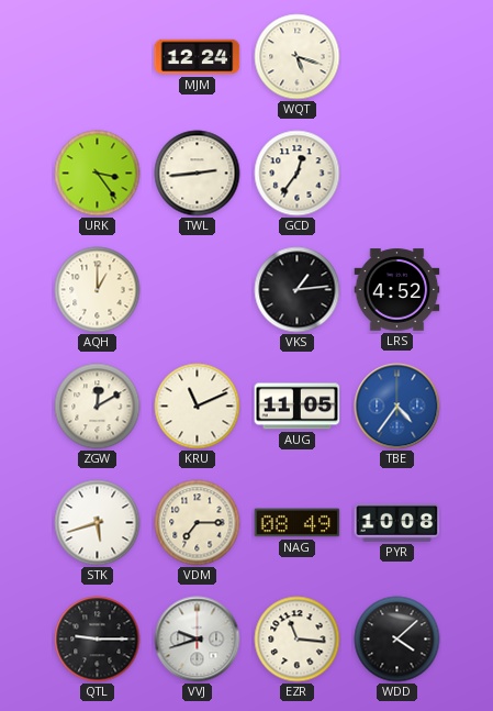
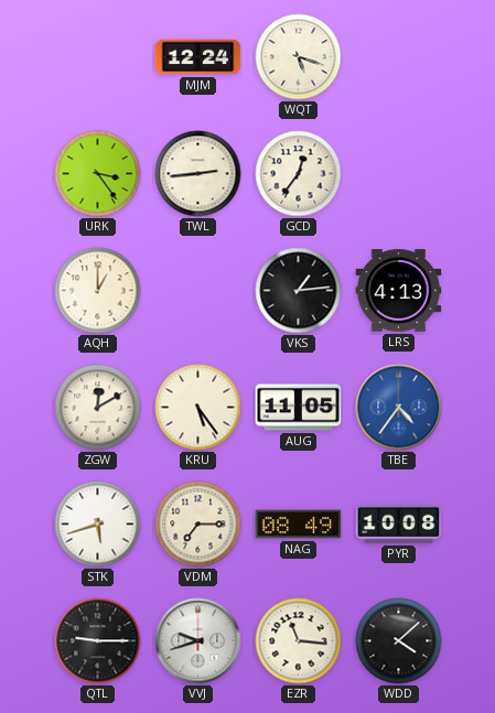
LRS: 4:52 -> 4:13
KRU: 11:11 -> 5:24
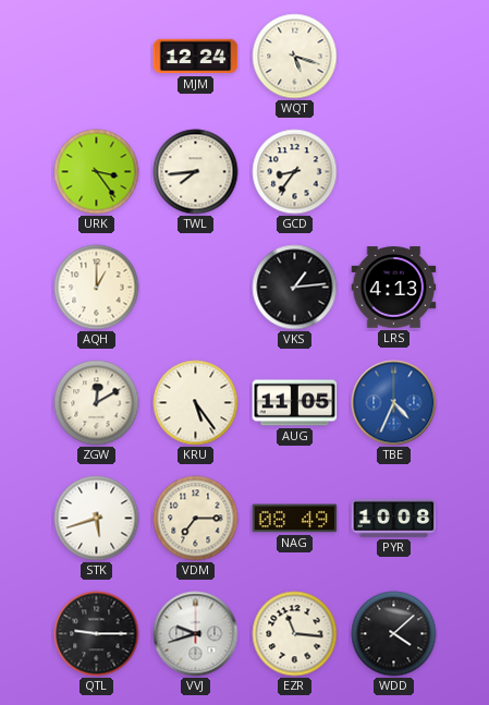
TWL: 2:44 -> 7:44
GCD: 12:36 -> 8:36
TBE: 4:36 -> 4:34
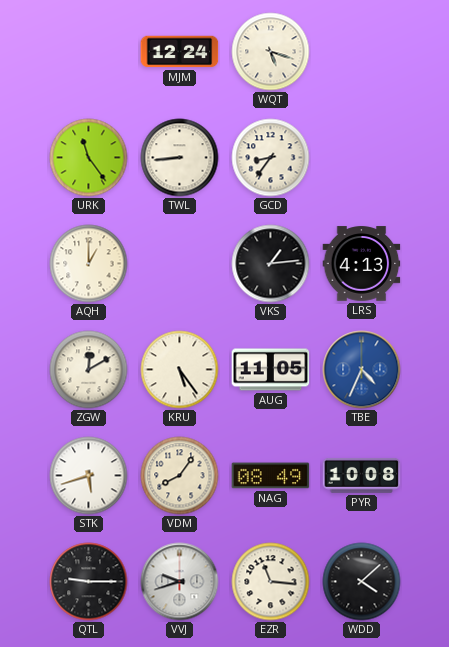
URK: 3:24 -> 11:24
TWL: 7:44 -> 8:44
VDM: 7:15 -> 8:06
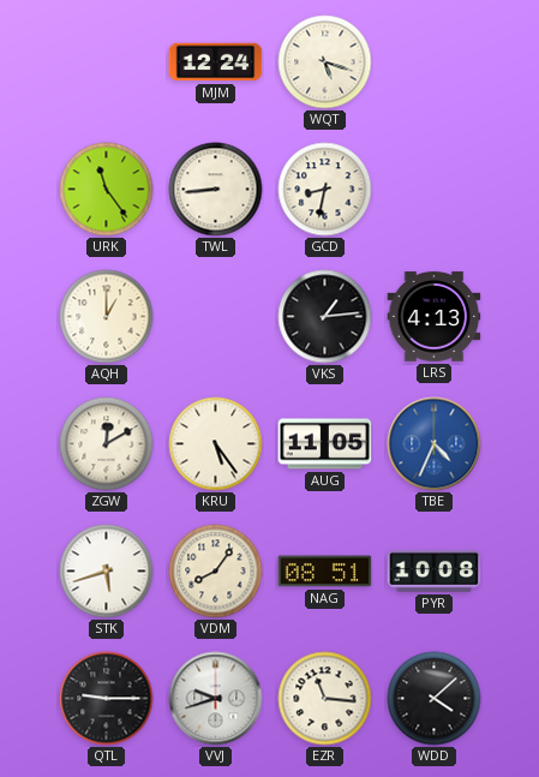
GCD: 8:36 -> 8:32
NAG: 08:49 -> 08:51
